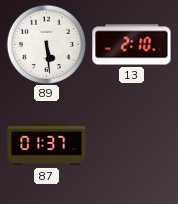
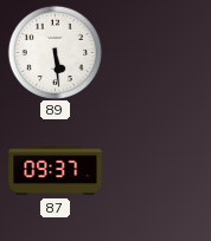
13: 2:10 -> none
87: 01:37 -> 09:37
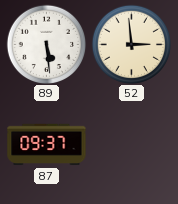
52: none -> 2:59
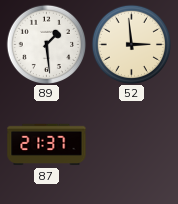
89: 5:29 -> 1:29
87: 09:37 -> 21:37
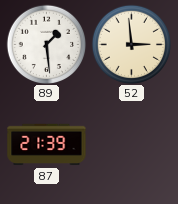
87: 21:37 -> 21:39
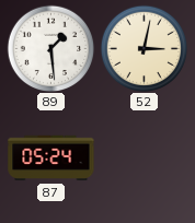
52: 2:59 -> 3:02
87: 21:39 -> 05:24
